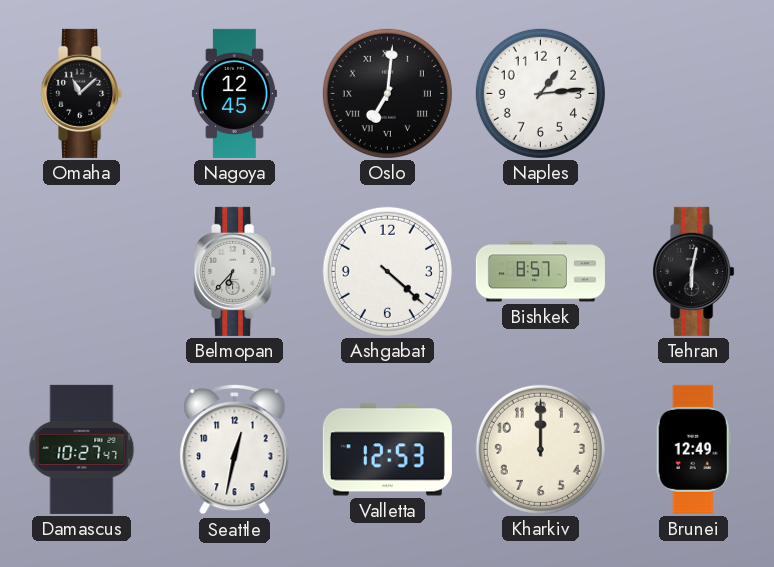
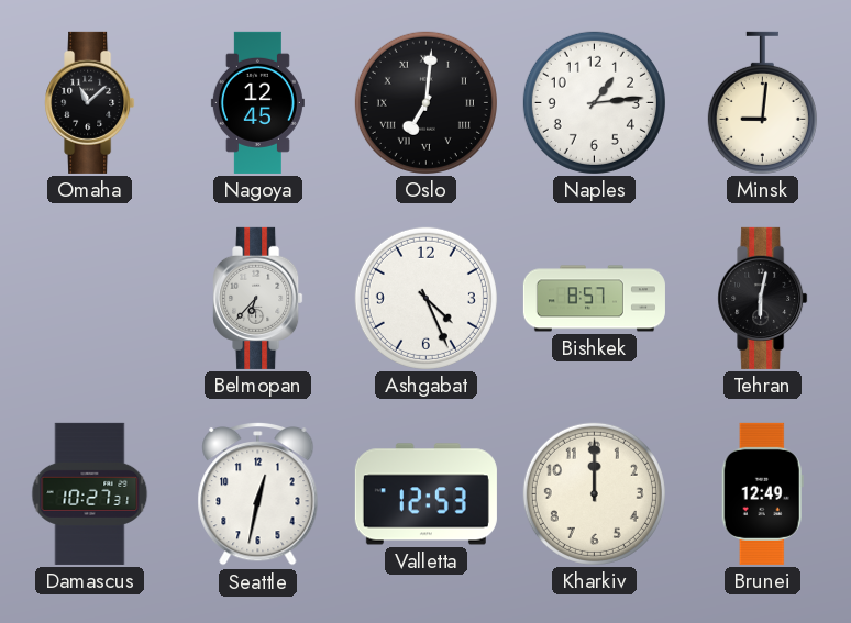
Minsk: none -> 9:01
Ashgabat: 4:22 -> 4:26
Damascus: 10:27:47 -> 10:27:31
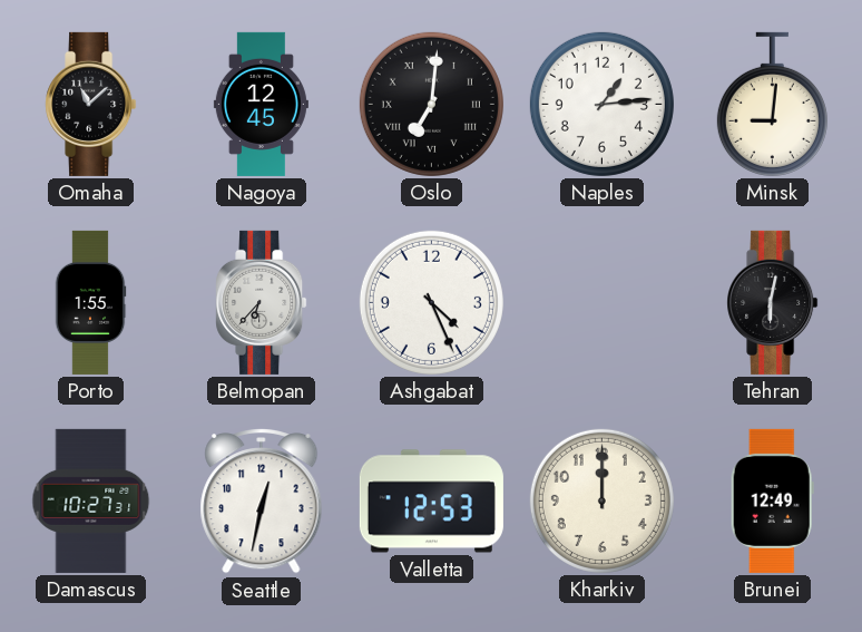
Porto: none -> 1:55
Bishkek: 8:57 -> none
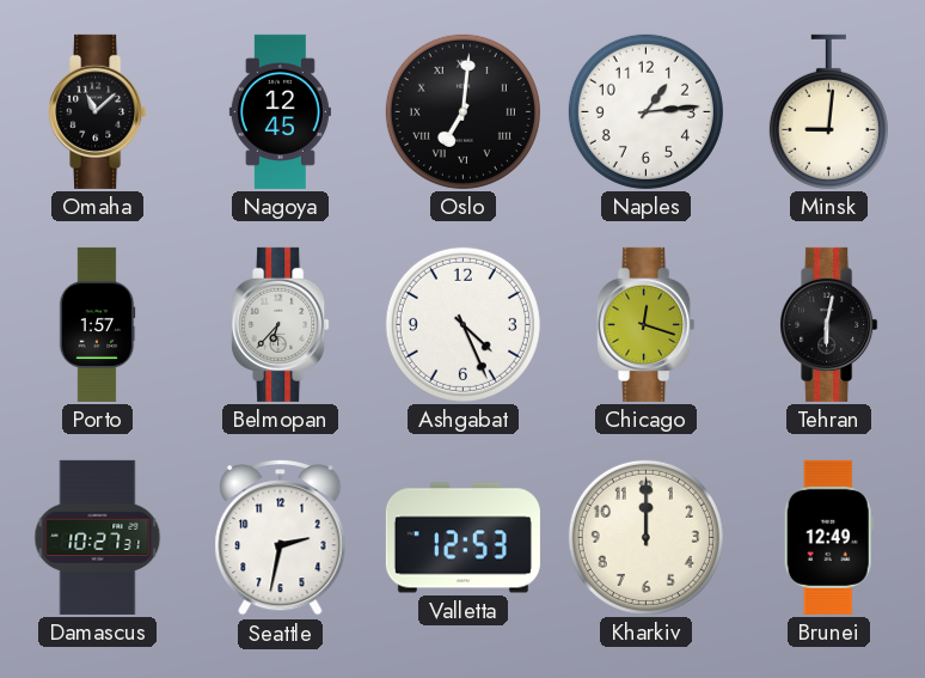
Porto: 1:55 -> 1:57
Chicago: none -> 12:18
Seattle: 12:32 -> 2:32
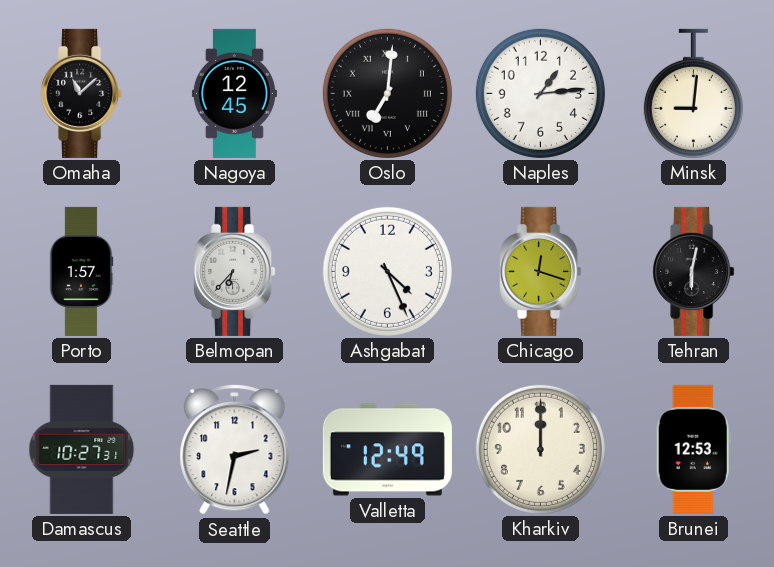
Valletta: 12:53 -> 12:49
Brunei: 12:49 -> 12:53
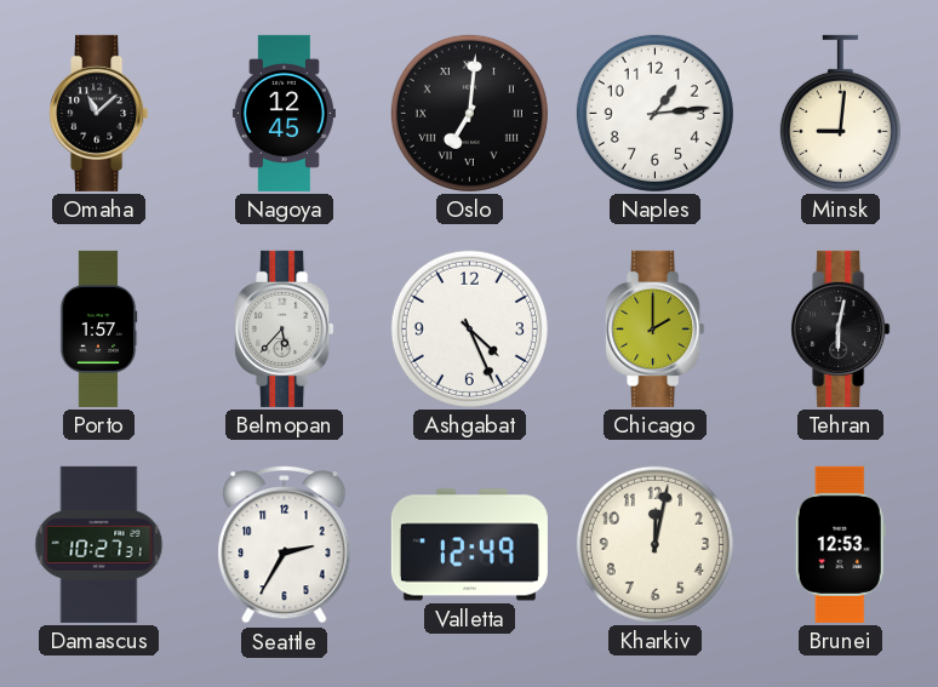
Belmopan: 6:37 -> 5:37
Chicago: 12:18 -> 2:00
Seattle: 2:32 -> 2:35
Kharkiv: 12:00 -> 12:02
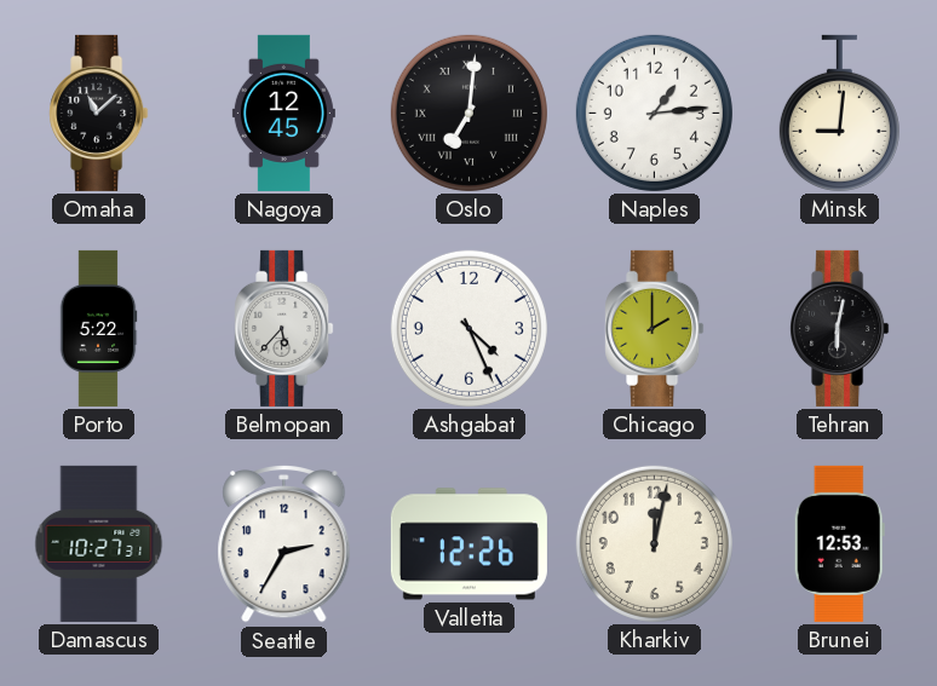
Porto: 1:57 -> 5:22
Valletta: 12:49 -> 12:26
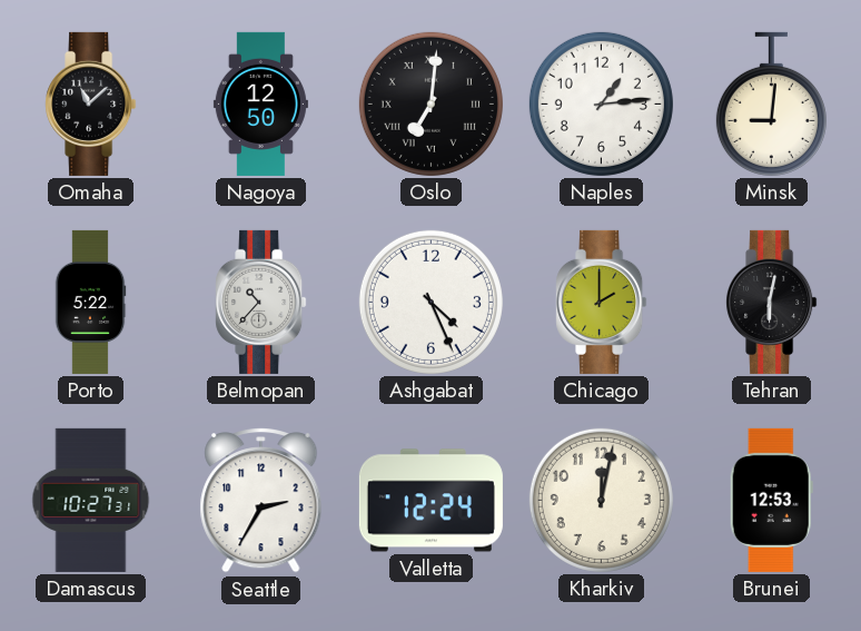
Nagoya: 12:45 -> 12:50
Belmopan: 5:37 -> 10:37
Valletta: 12:26 -> 12:24
